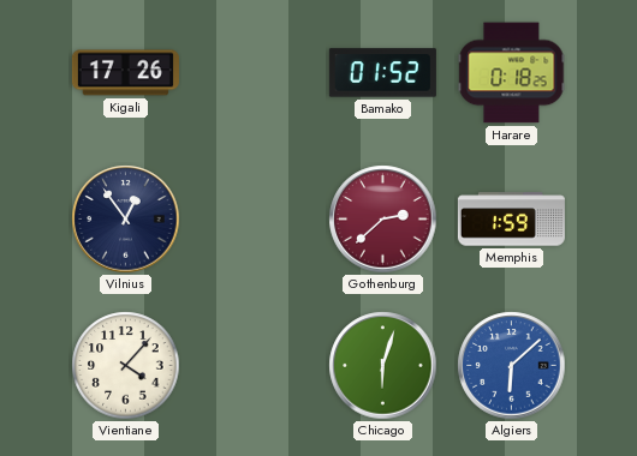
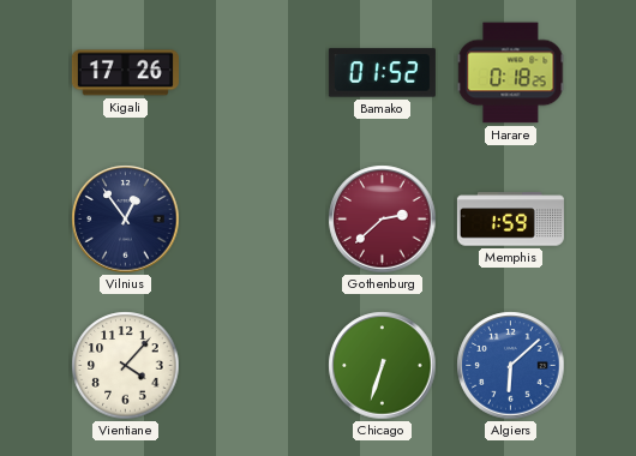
Chicago: 6:03 -> 6:33
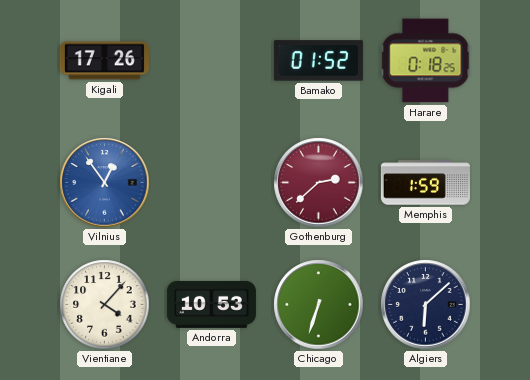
Vilnius dial: navy -> blue
Andorra: none -> 10:53
Algiers dial: blue -> navy
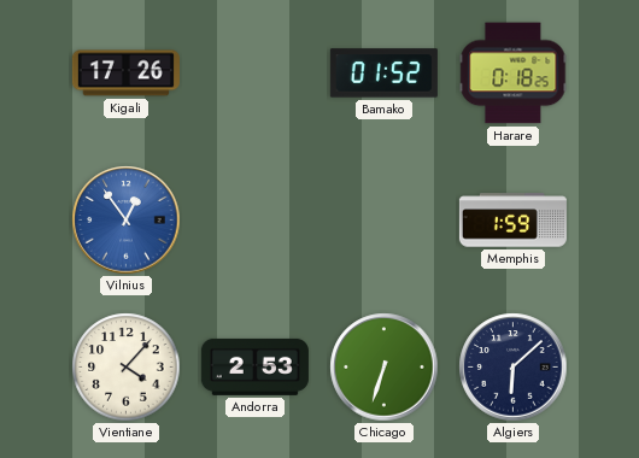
Gothenburg: 2:38 -> none
Andorra: 10:53 -> 2:53
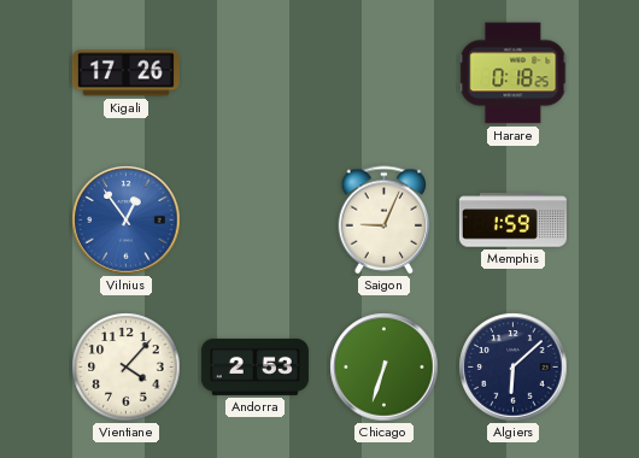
Bamako: 01:52 -> none
Saigon: none -> 9:04
